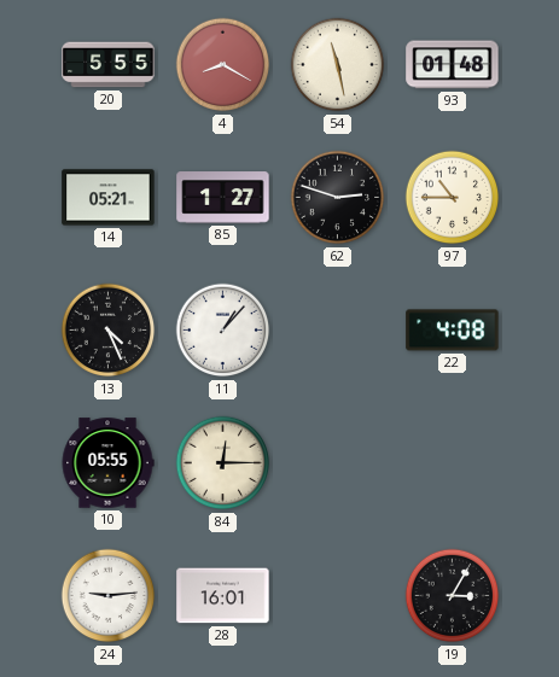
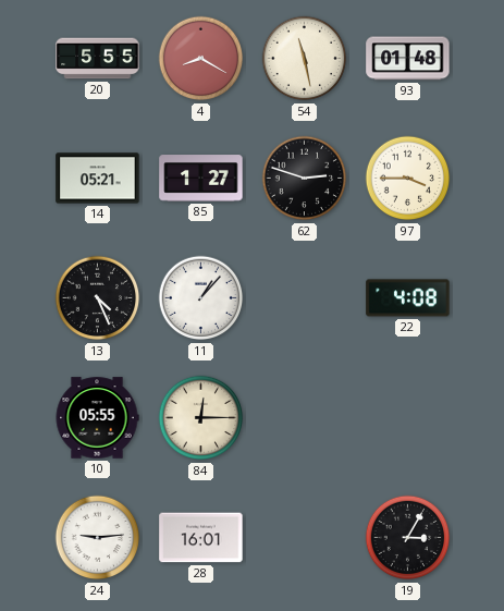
97: 10:45 -> 3:45
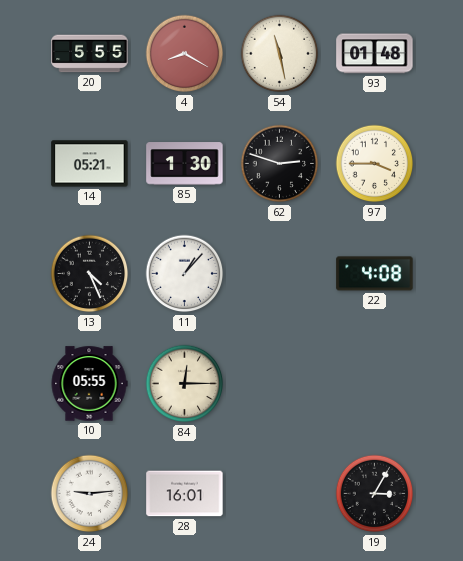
85: 1:27 -> 1:30
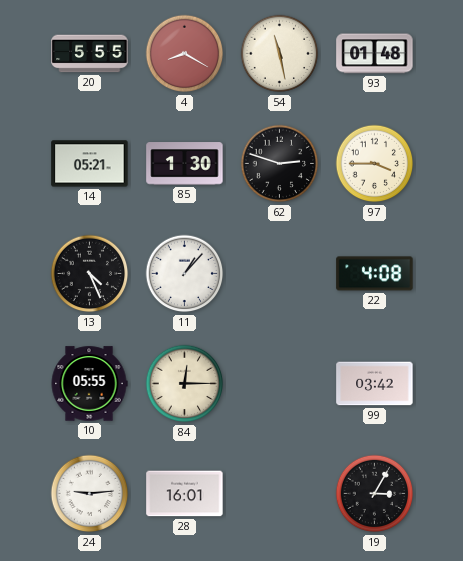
99: none -> 03:42
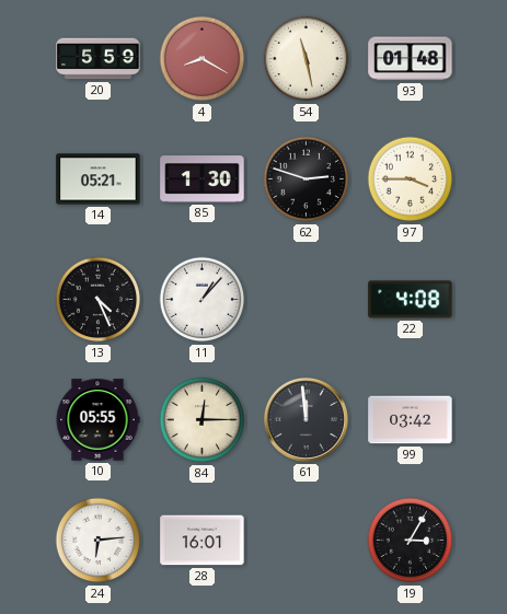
20: 5:55 -> 5:59
61: none -> 11:59
24: 9:14 -> 6:14
